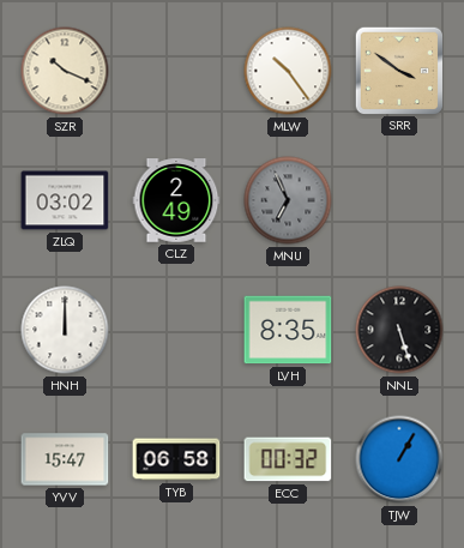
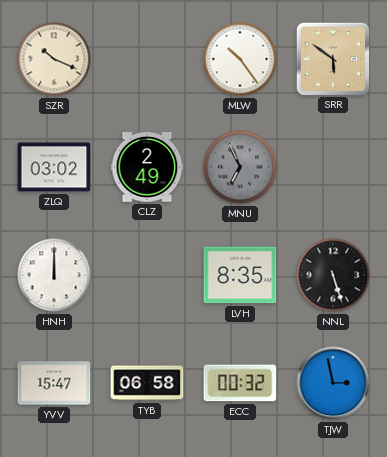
SRR: 3:51 -> 5:51
TJW: 1:05 -> 2:58
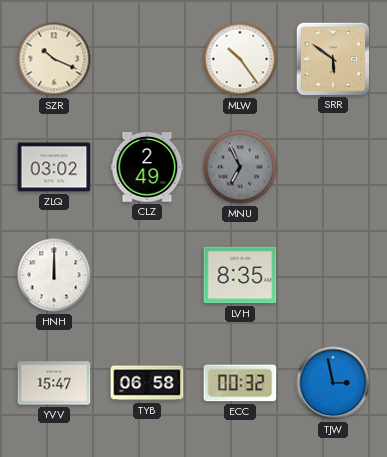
NNL: 5:27 -> none
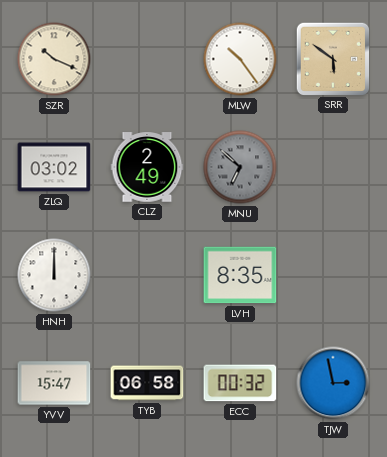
MNU: 6:56 -> 6:52
